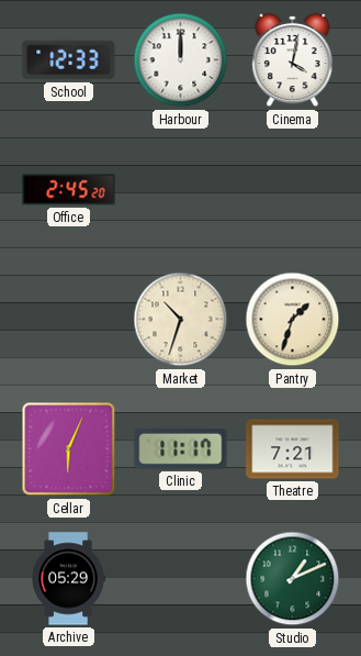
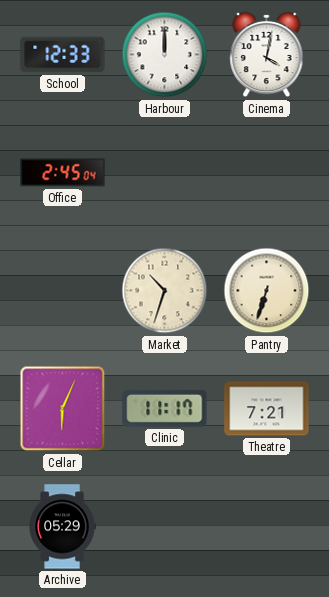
Office: 2:45:20 -> 2:45:04
Pantry: 1:33 -> 6:33
Studio: 1:11 -> none
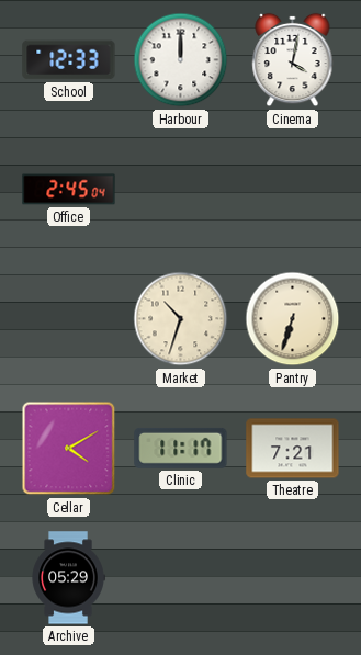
Cellar: 6:04 -> 4:10
